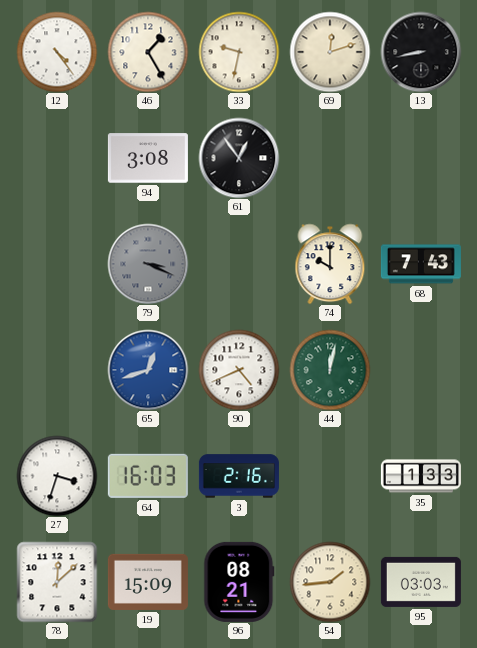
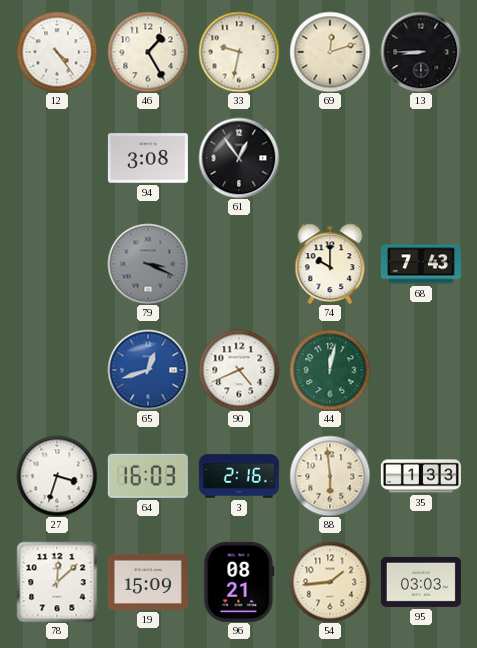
13: 8:43 -> 8:45
88: none -> 5:59
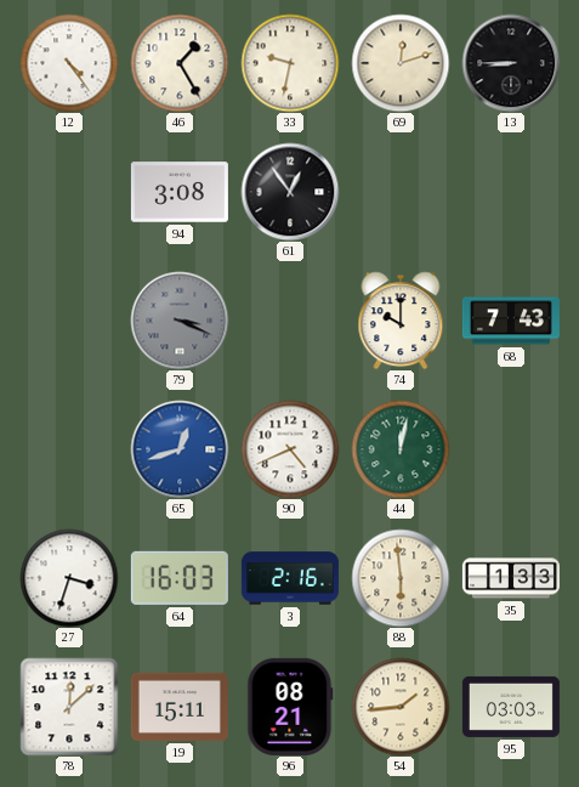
19: 15:09 -> 15:11
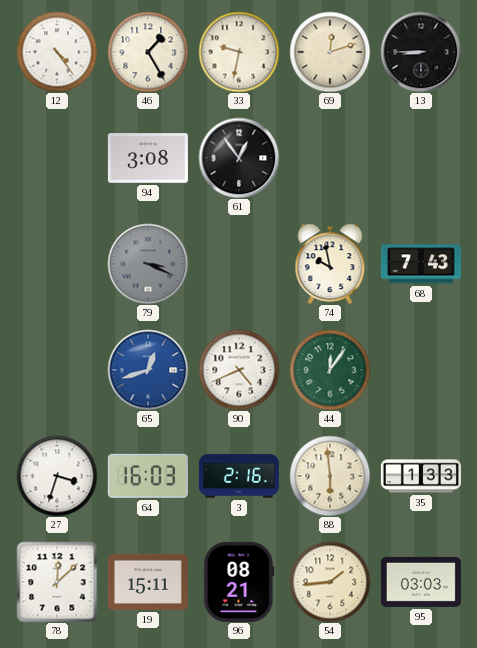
74: 10:00 -> 9:58
44: 12:02 -> 12:06
